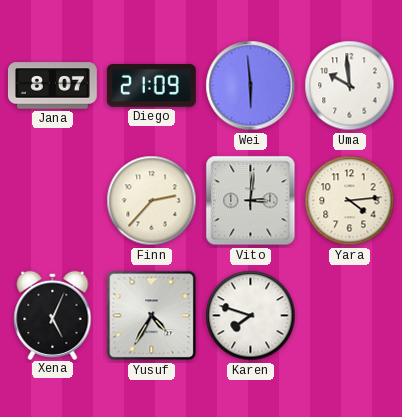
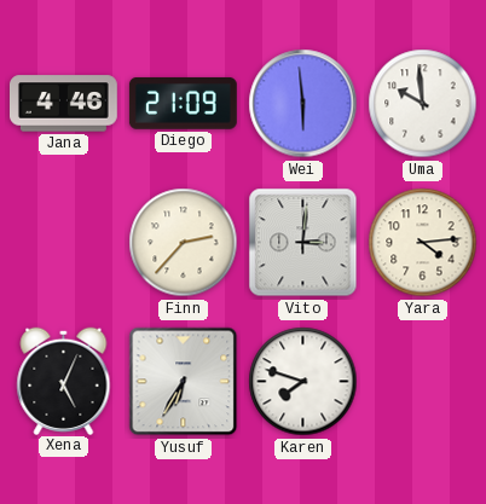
Jana: 8:07 -> 4:46
Yusuf: 4:35 -> 6:35
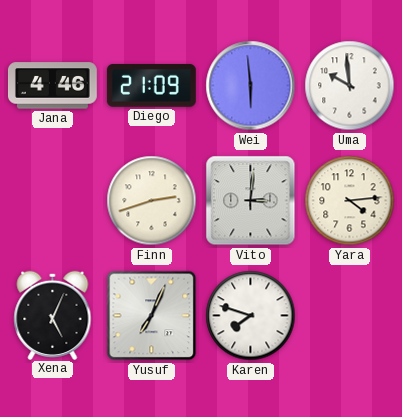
Finn: 2:37 -> 2:42
Yusuf: 6:35 -> 7:04
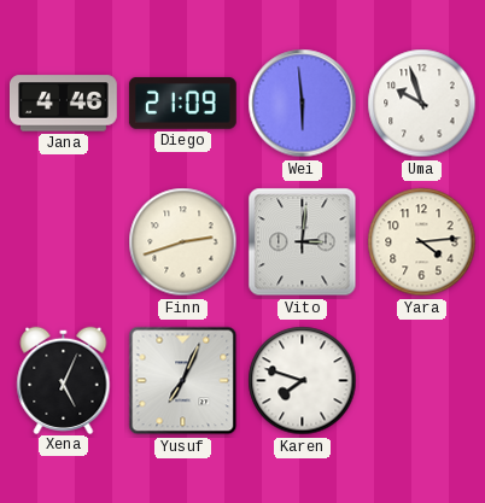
Uma: 9:59 -> 9:57
